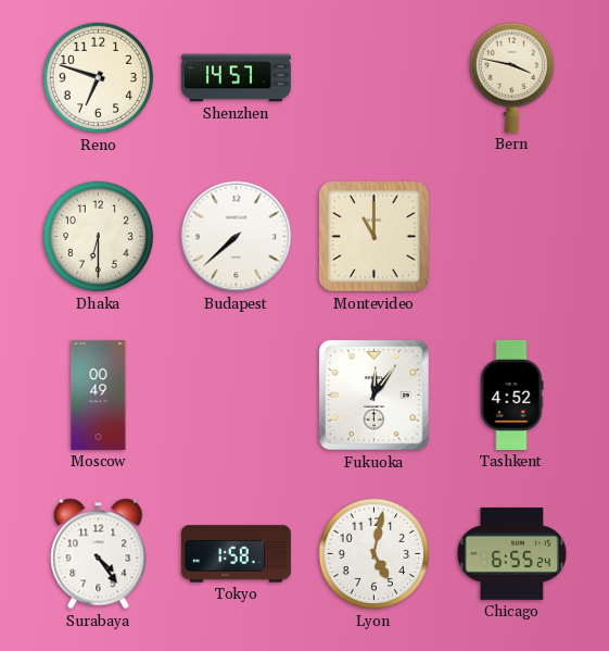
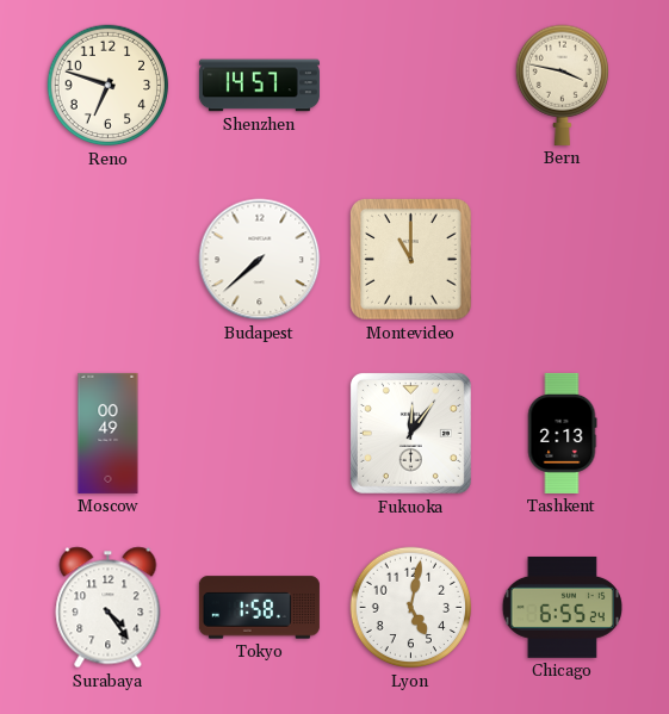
Dhaka: 6:30 -> none
Tashkent: 4:52 -> 2:13
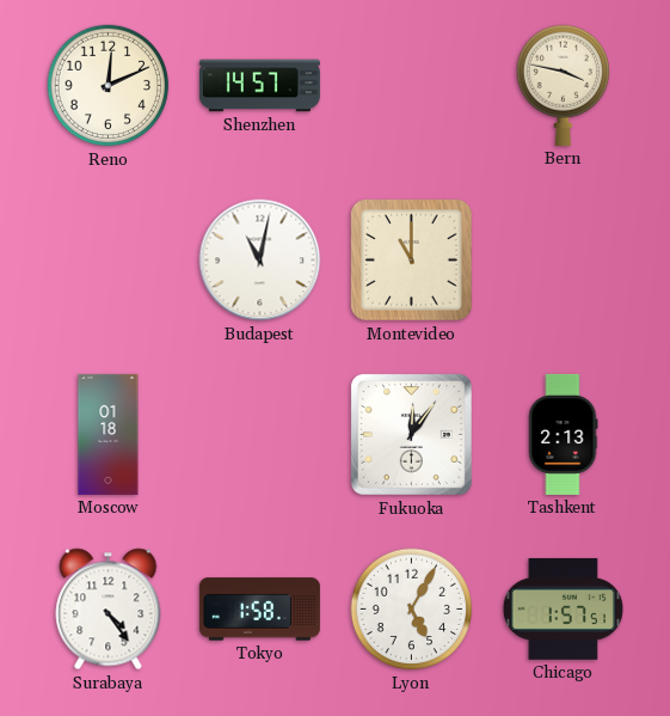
Reno: 6:48 -> 12:11
Budapest: 7:38 -> 11:02
Moscow: 00:49 -> 01:18
Lyon: 5:02 -> 5:05
Chicago: 6:55 -> 1:57
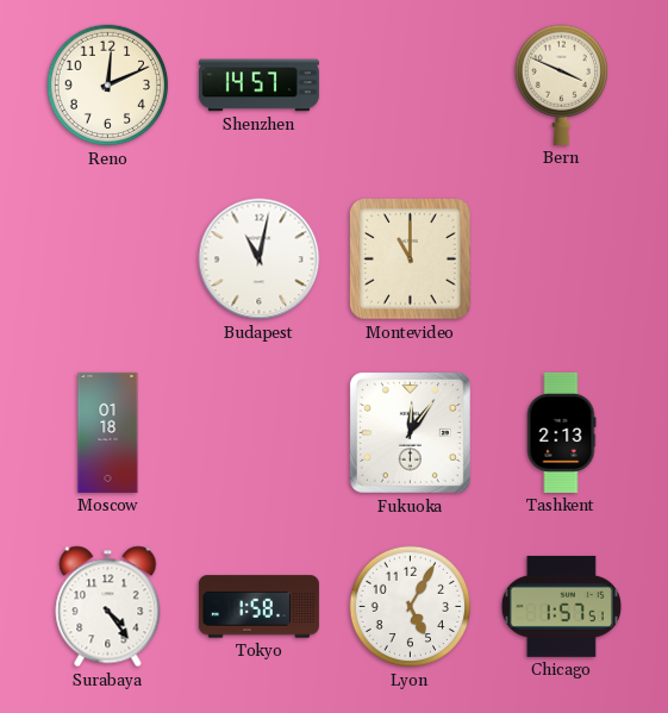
Bern: 3:47 -> 3:49
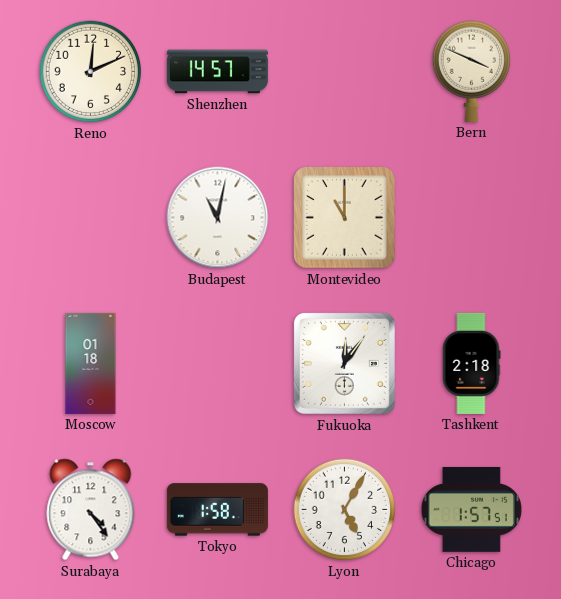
Tashkent: 2:13 -> 2:18
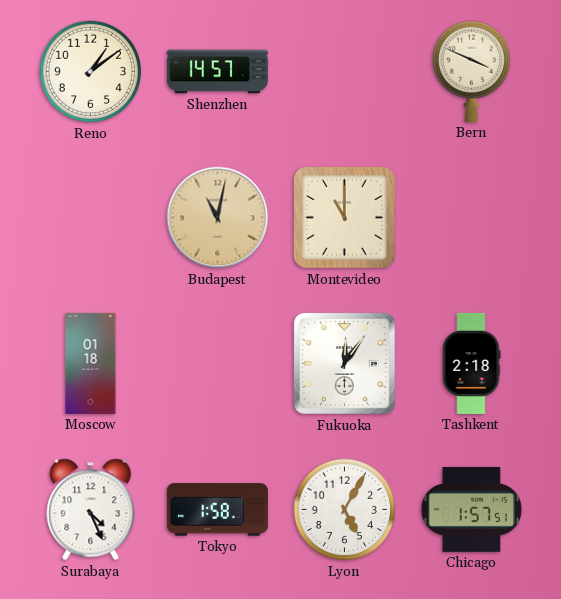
Reno: 12:11 -> 1:09
Budapest dial: white -> champagne
Surabaya: 4:24 -> 4:26
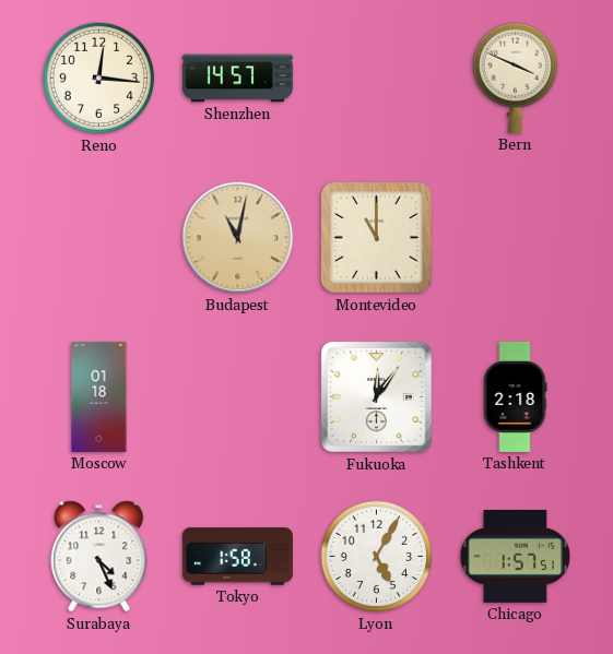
Reno: 1:09 -> 12:16
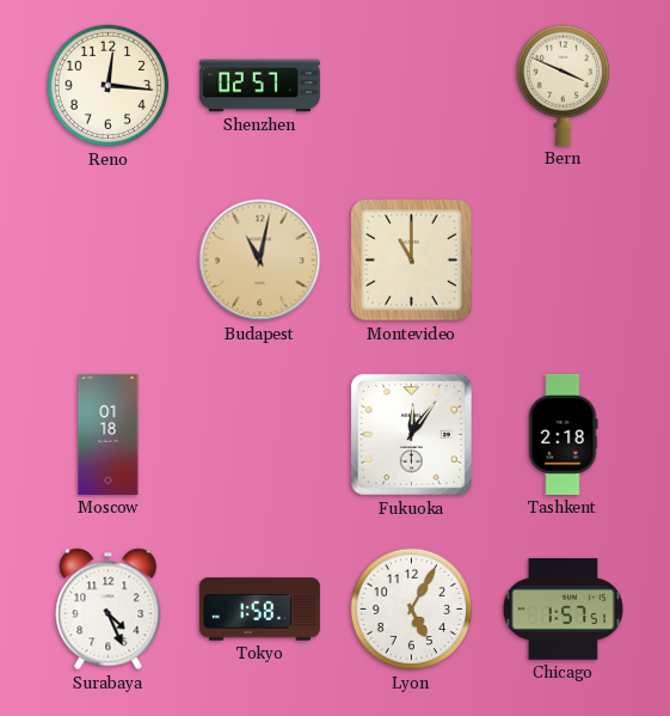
Shenzhen: 14:57 -> 02:57
